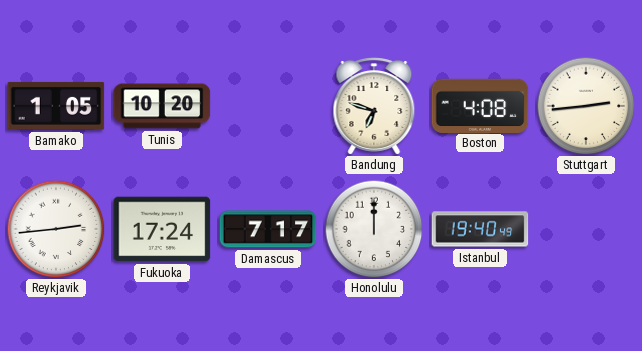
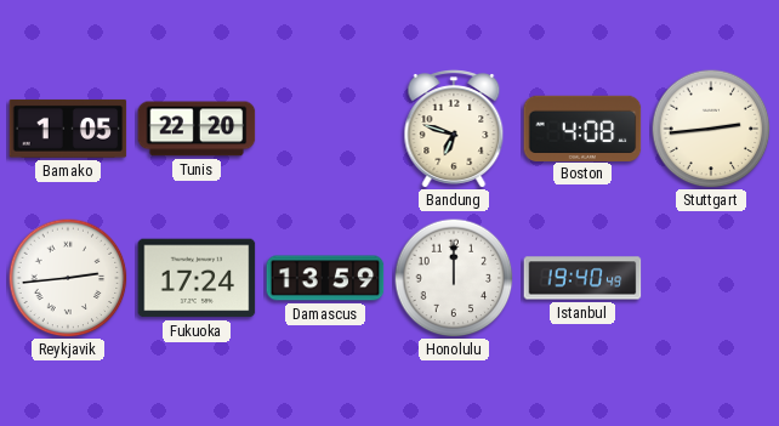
Tunis: 10:20 -> 22:20
Damascus: 7:17 -> 13:59
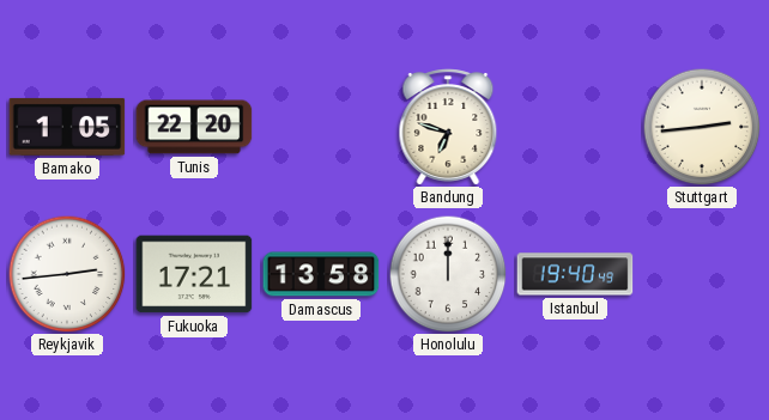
Boston: 4:08 -> none
Fukuoka: 17:24 -> 17:21
Damascus: 13:59 -> 13:58
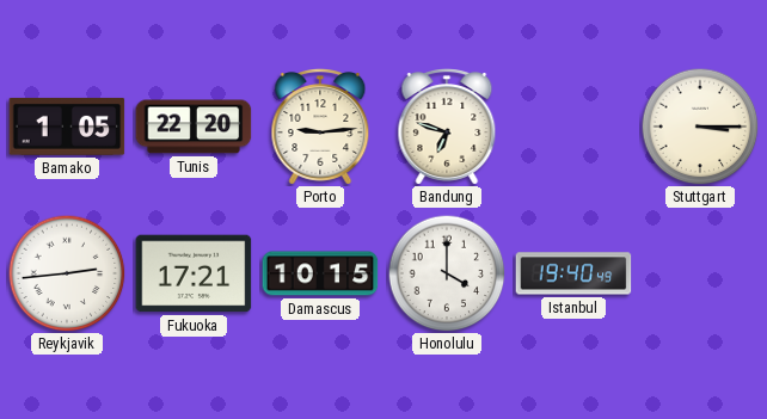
Porto: none -> 9:14
Stuttgart: 2:44 -> 3:15
Damascus: 13:58 -> 10:15
Honolulu: 12:00 -> 4:00
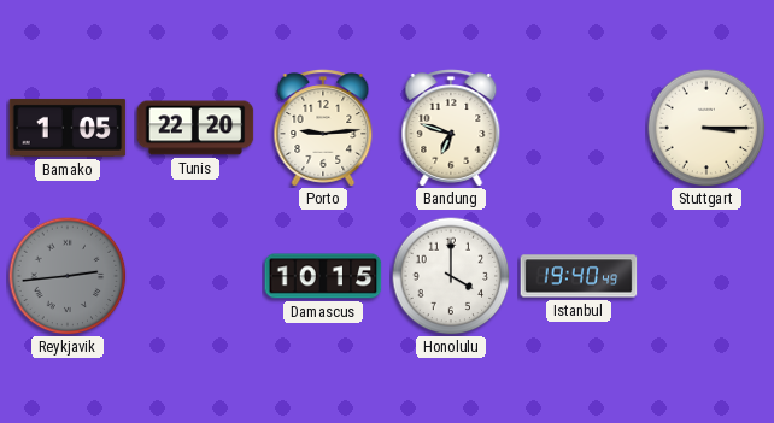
Reykjavik dial: white -> grey
Fukuoka: 17:21 -> none
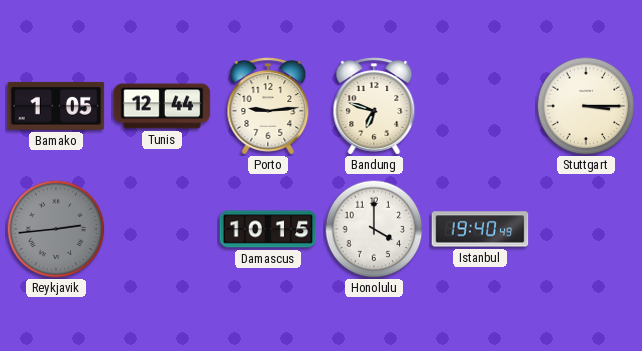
Tunis: 22:20 -> 12:44
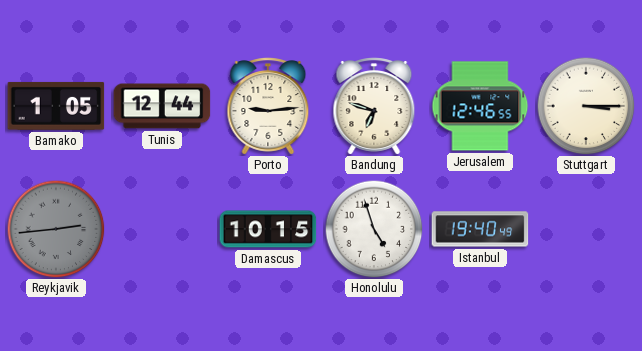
Jerusalem: none -> 12:46
Honolulu: 4:00 -> 4:57
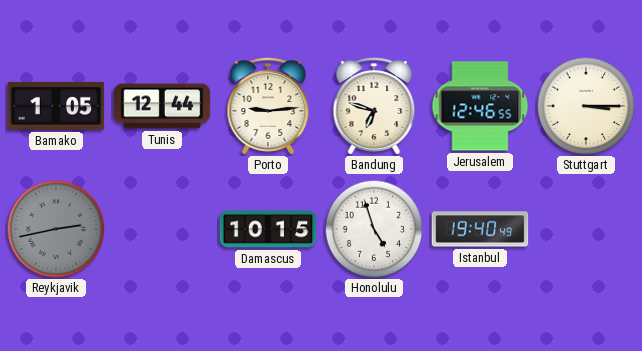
Reykjavik: 2:44 -> 2:43
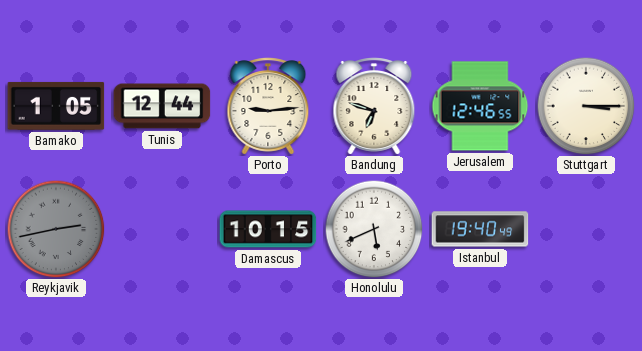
Honolulu: 4:57 -> 5:41
